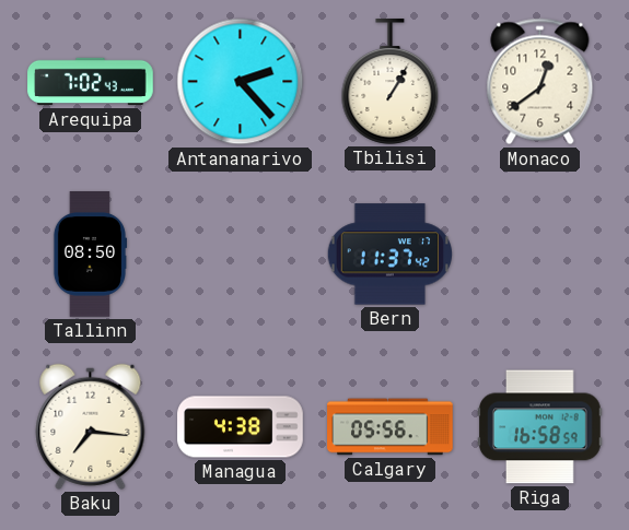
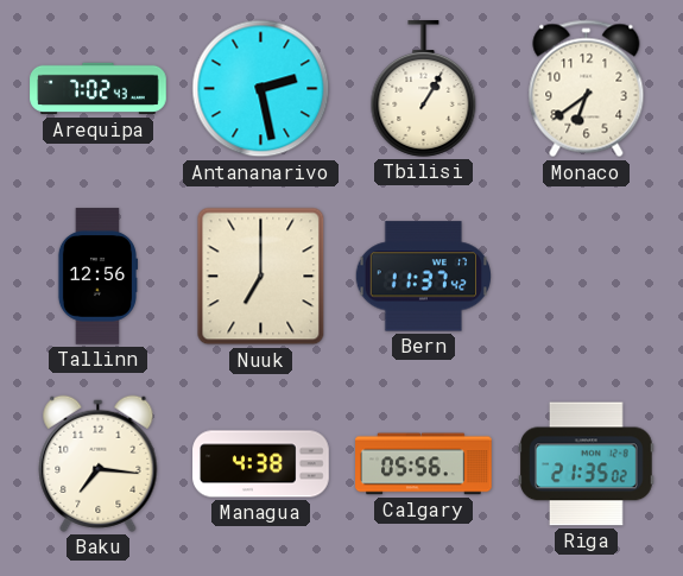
Antananarivo: 2:23 -> 2:28
Monaco: 12:39 -> 6:39
Tallinn: 08:50 -> 12:56
Nuuk: none -> 7:00
Riga: 16:58 -> 21:35
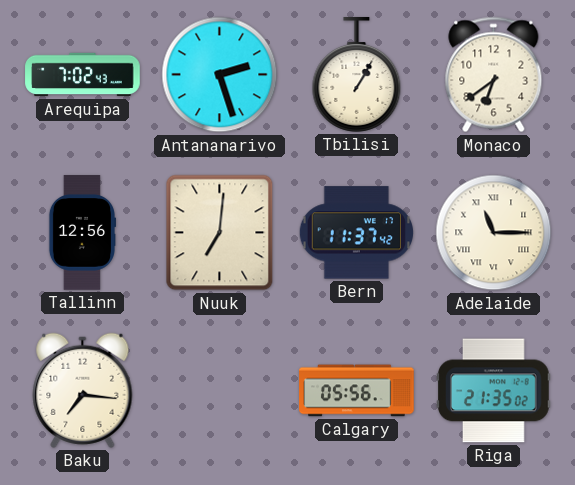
Antananarivo: 2:28 -> 2:27
Nuuk: 7:00 -> 7:01
Adelaide: none -> 11:15
Managua: 4:38 -> none
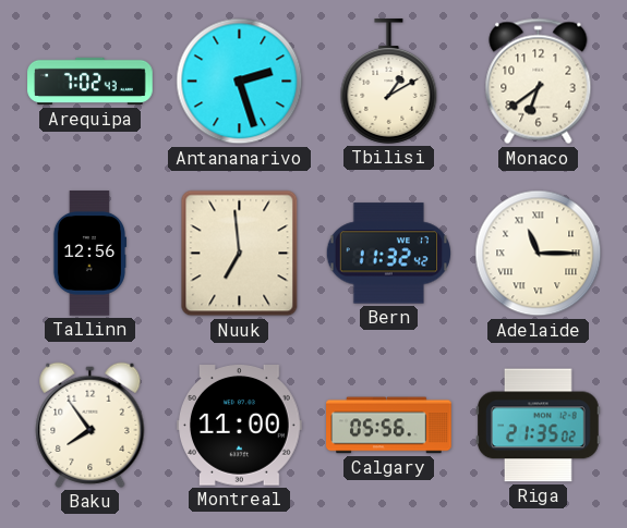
Tbilisi: 1:05 -> 1:10
Nuuk: 7:01 -> 6:59
Bern: 11:37 -> 11:32
Baku: 7:16 -> 7:54
Montreal: none -> 11:00
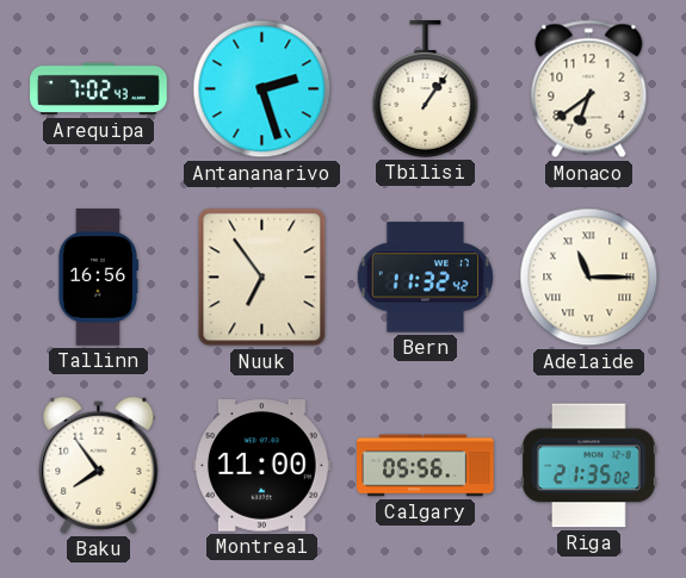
Tbilisi: 1:10 -> 1:06
Tallinn: 12:56 -> 16:56
Nuuk: 6:59 -> 6:54
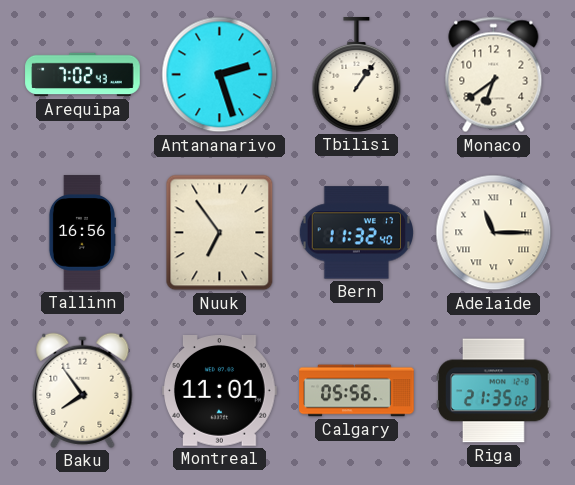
Bern: 11:32:42 -> 11:32:40
Montreal: 11:00 -> 11:01
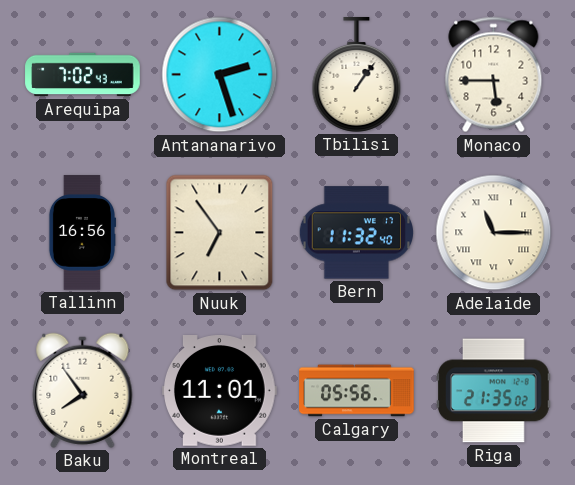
Monaco: 6:39 -> 5:45
